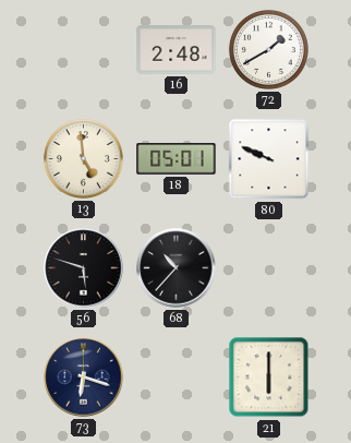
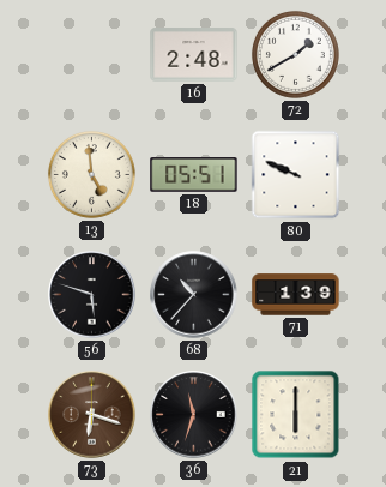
18: 05:01 -> 05:51
71: none -> 1:39
73 dial: navy -> brown
36: none -> 11:33
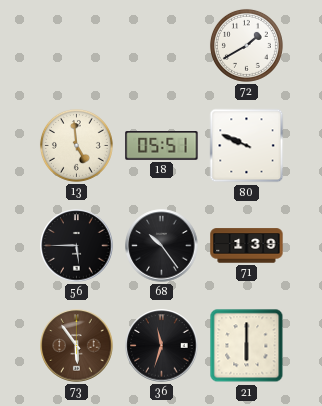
16: 2:48 -> none
56: 5:48 -> 5:45
68: 10:37 -> 10:24
73: 6:18 -> 5:54
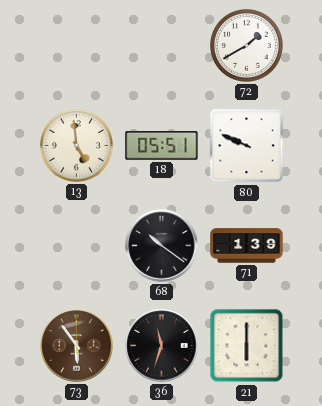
56: 5:45 -> none
68: 10:24 -> 10:21
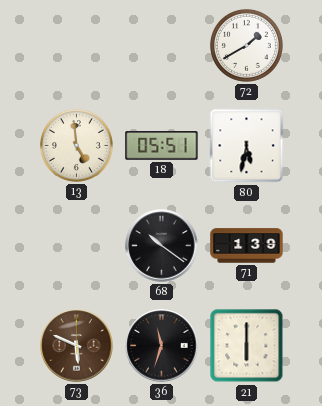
80: 9:49 -> 5:32
73: 5:54 -> 5:49
